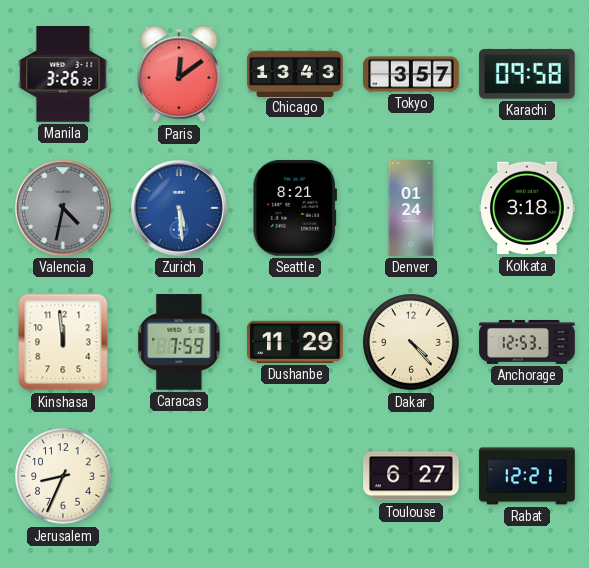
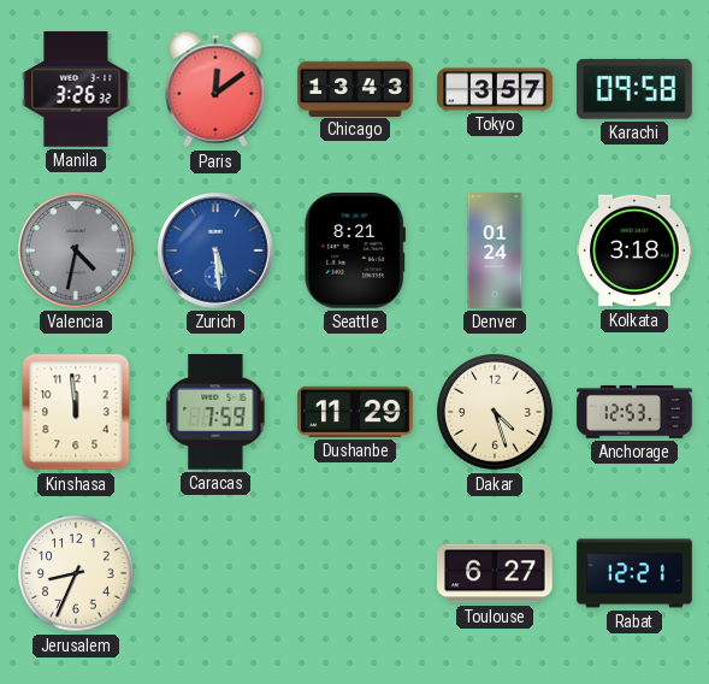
Dakar: 4:23 -> 4:27
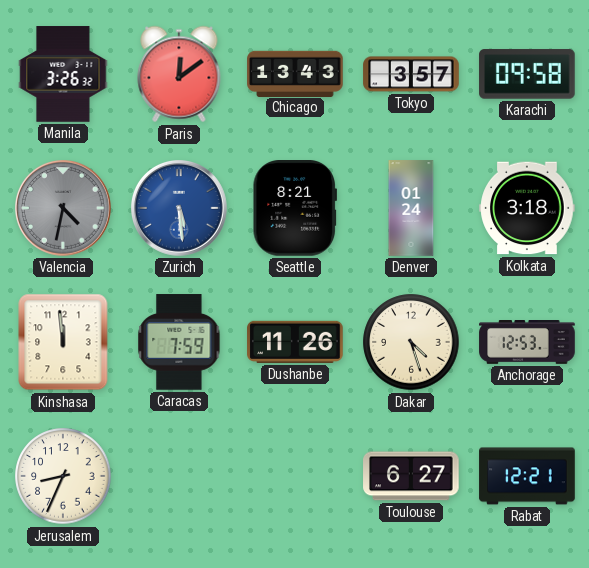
Dushanbe: 11:29 -> 11:26
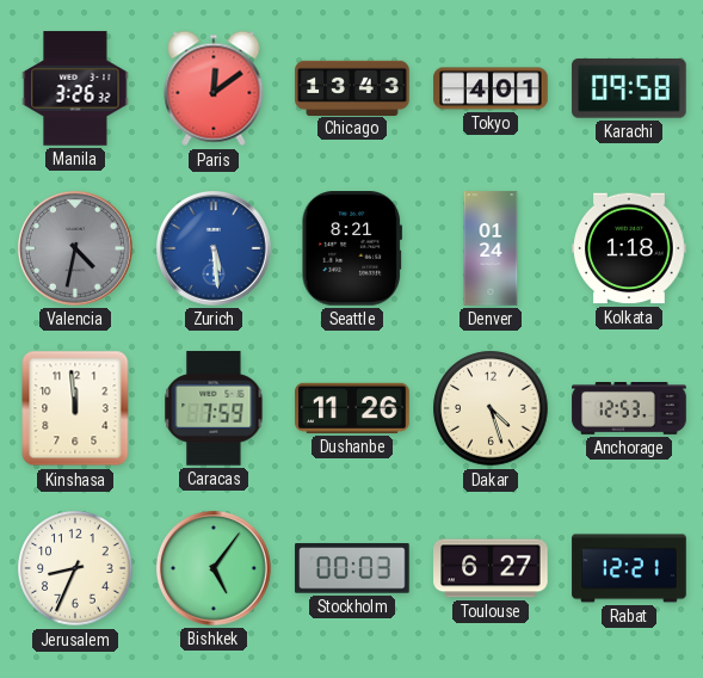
Tokyo: 3:57 -> 4:01
Kolkata: 3:18 -> 1:18
Bishkek: none -> 5:06
Stockholm: none -> 00:03
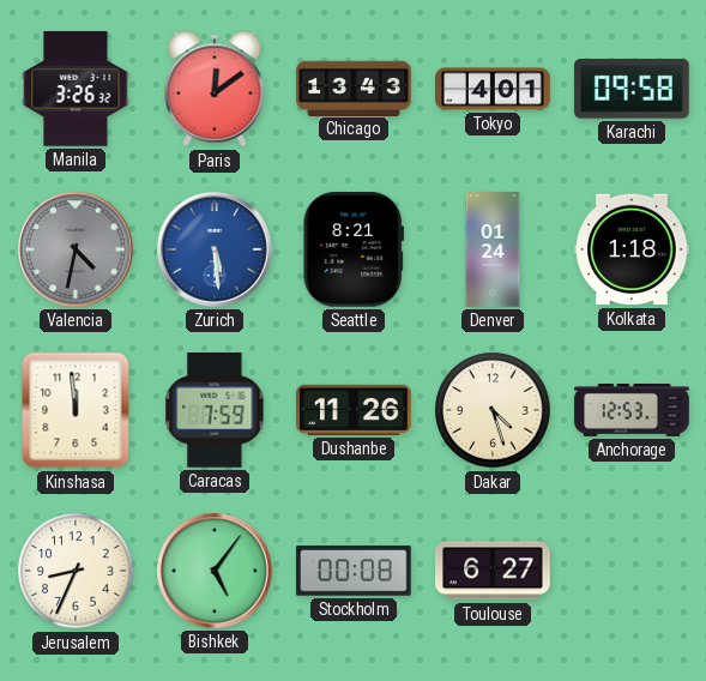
Stockholm: 00:03 -> 00:08
Rabat: 12:21 -> none
